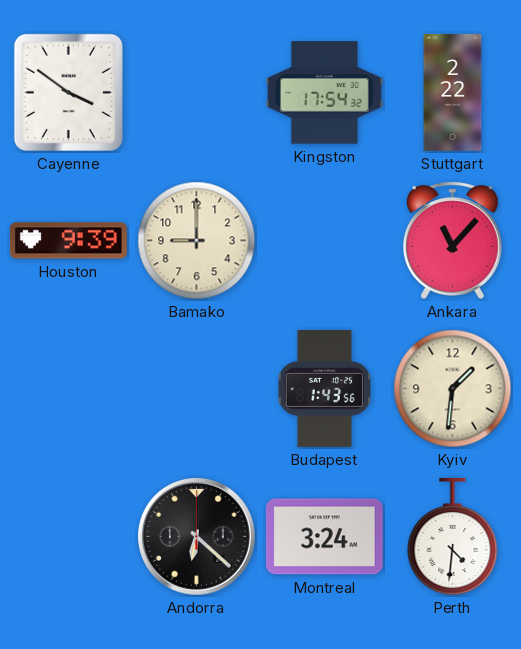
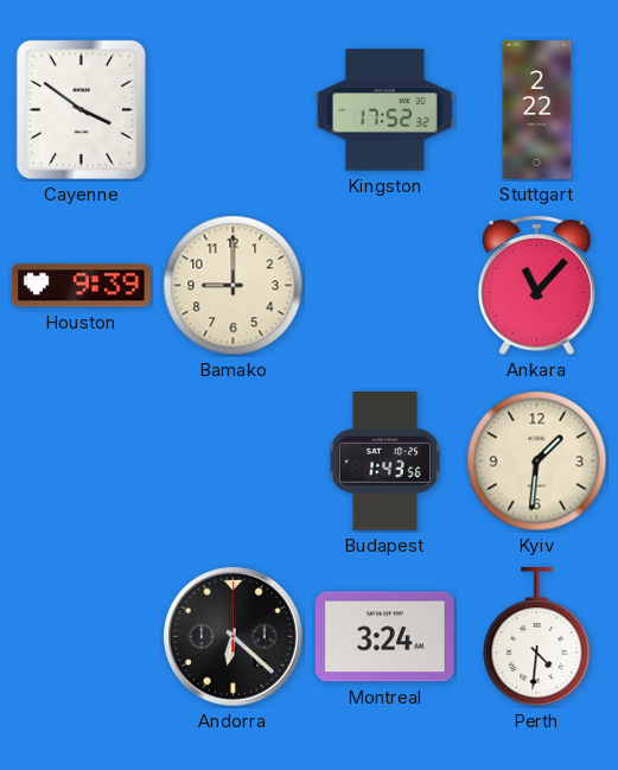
Kingston: 17:54 -> 17:52
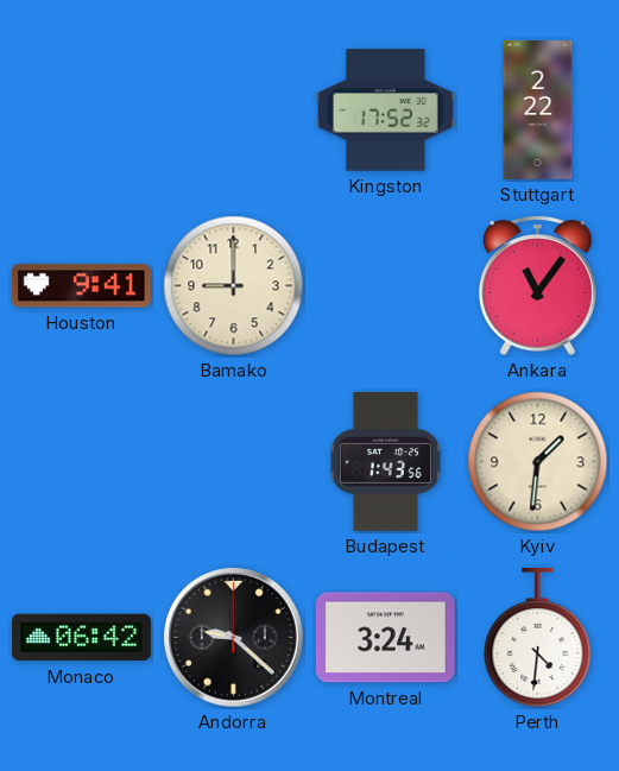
Cayenne: 3:51 -> none
Houston: 9:39 -> 9:41
Ankara: 11:07 -> 11:06
Monaco: none -> 06:42
Andorra: 6:22 -> 9:22
